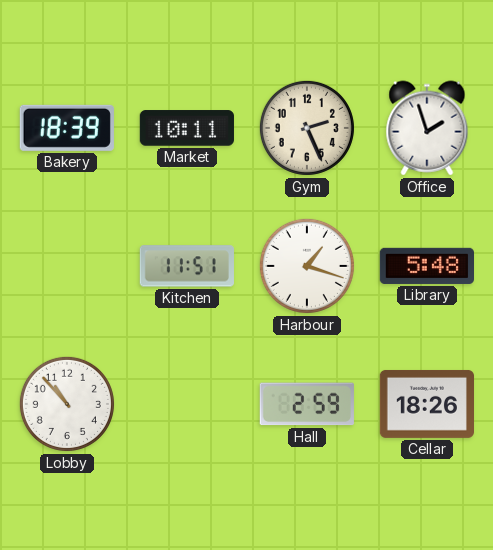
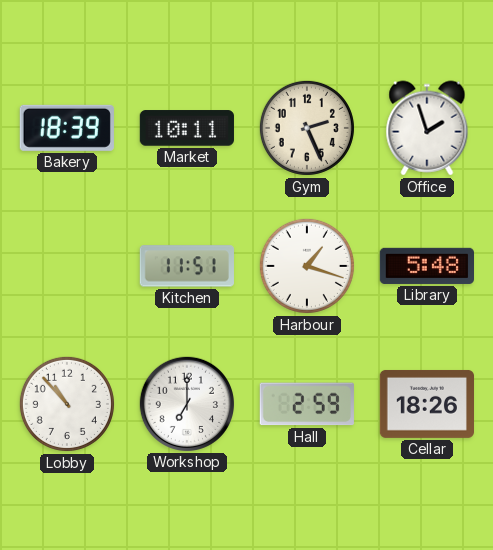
Workshop: none -> 7:00
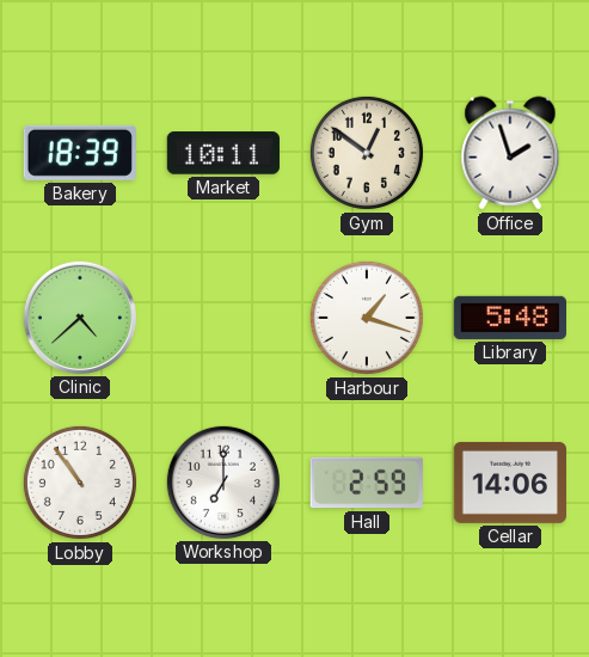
Gym: 2:26 -> 12:51
Clinic: none -> 4:38
Kitchen: 11:51 -> none
Lobby: 10:53 -> 10:54
Cellar: 18:26 -> 14:06
